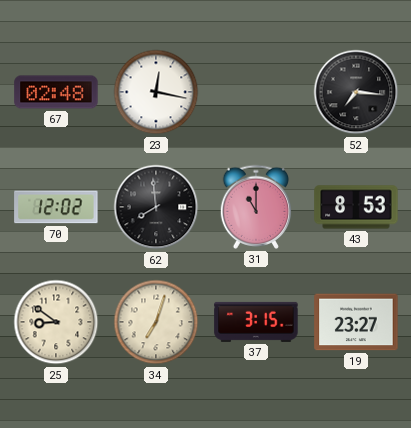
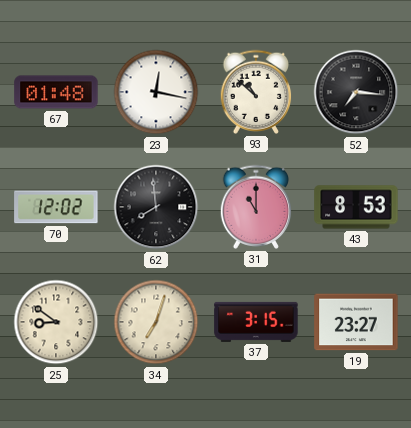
67: 02:48 -> 01:48
93: none -> 10:52
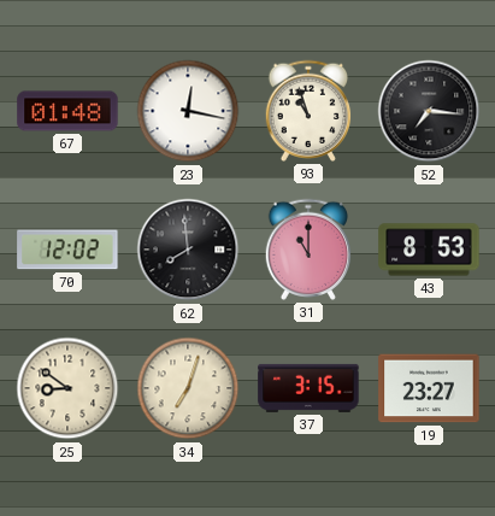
93: 10:52 -> 10:57
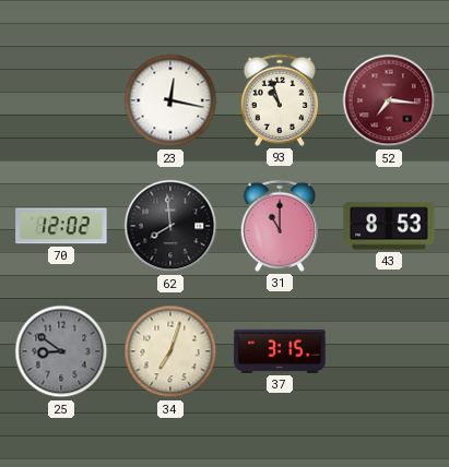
67: 01:48 -> none
52 dial: black -> burgundy
25 dial: cream -> grey
19: 23:27 -> none
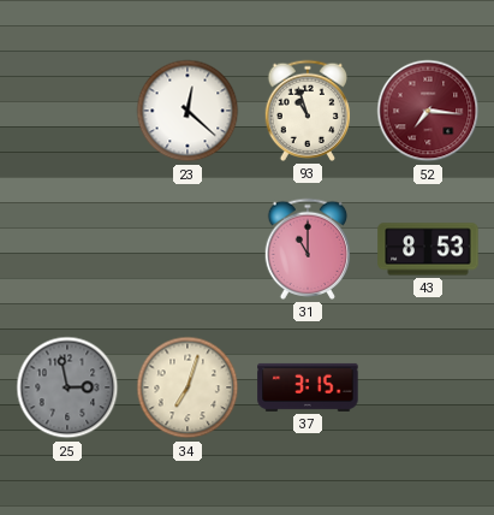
23: 12:17 -> 12:22
70: 12:02 -> none
62: 7:59 -> none
25: 8:51 -> 2:58
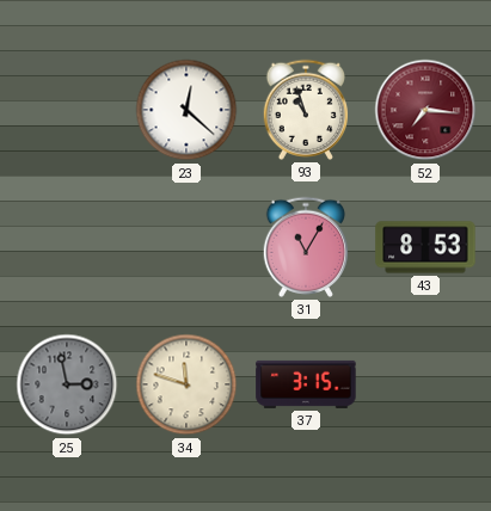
31: 11:00 -> 11:05
34: 7:03 -> 11:48
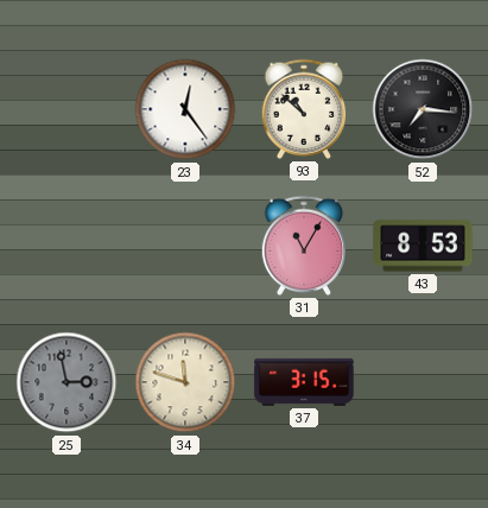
23: 12:22 -> 12:24
93: 10:57 -> 10:52
52 dial: burgundy -> black
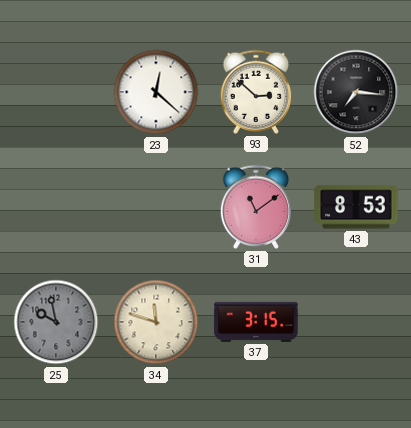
23: 12:24 -> 12:22
93: 10:52 -> 2:52
31: 11:05 -> 11:09
25: 2:58 -> 9:58
